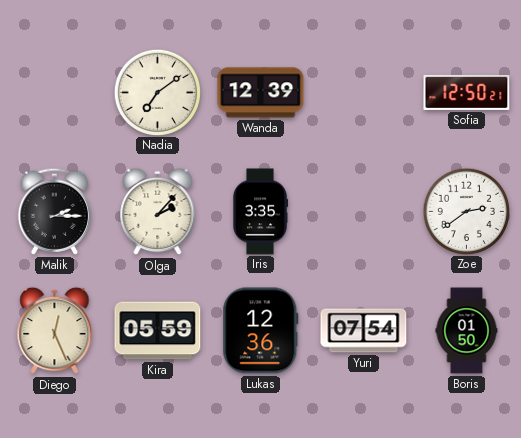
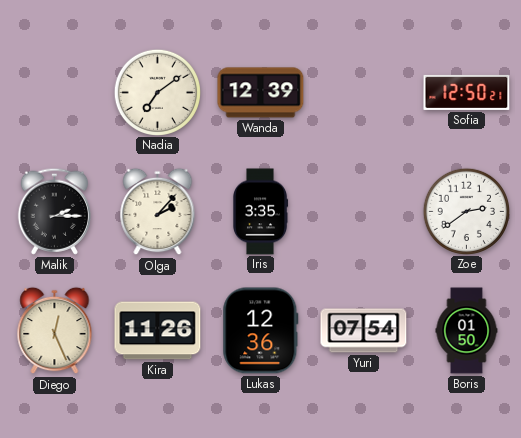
Kira: 05:59 -> 11:26
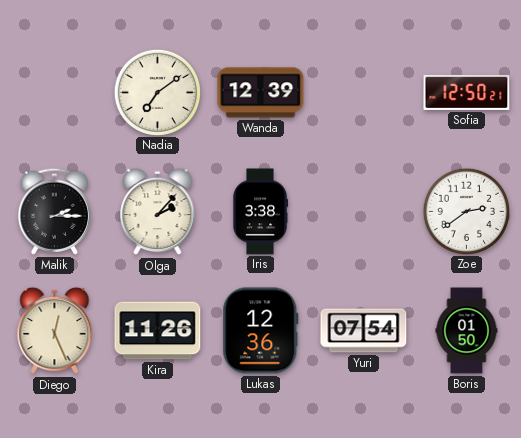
Iris: 3:35 -> 3:38
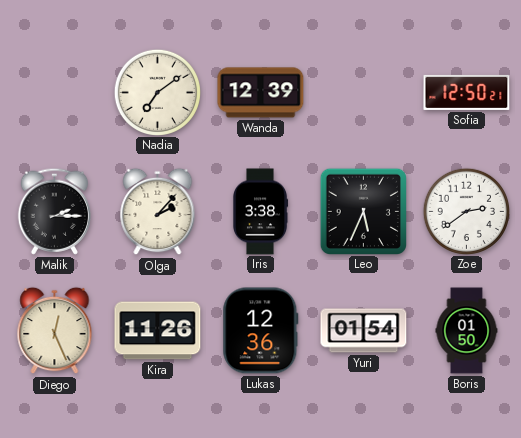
Leo: none -> 5:34
Yuri: 07:54 -> 01:54
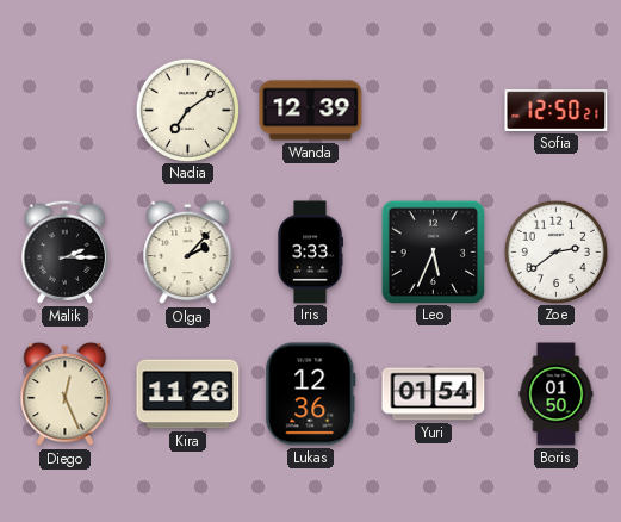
Iris: 3:38 -> 3:33
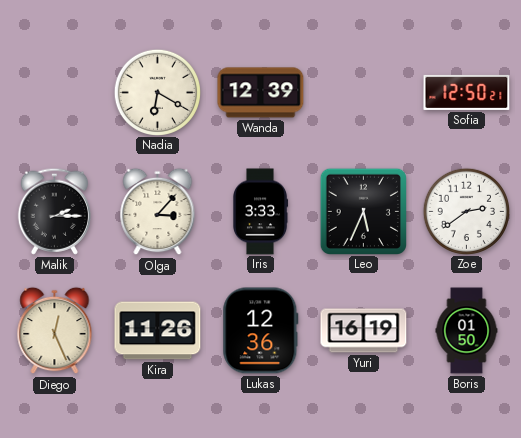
Nadia: 7:09 -> 6:20
Olga: 2:07 -> 3:07
Yuri: 01:54 -> 16:19
